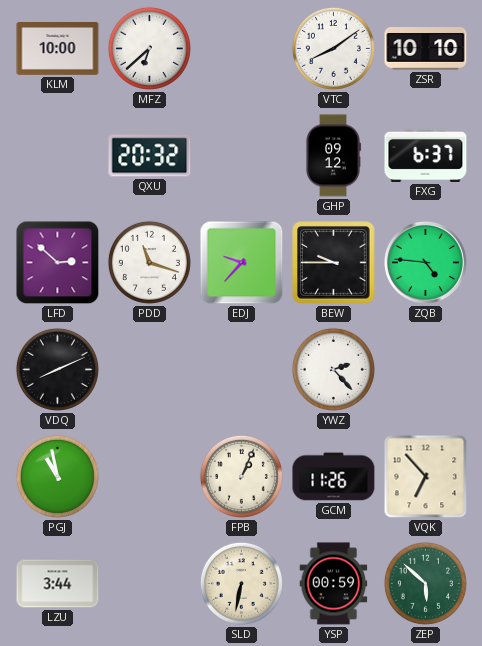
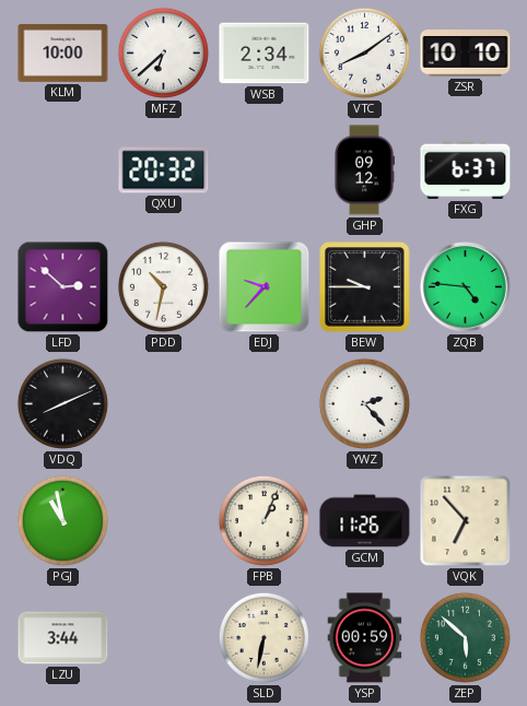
WSB: none -> 2:34
PDD: 11:18 -> 10:32
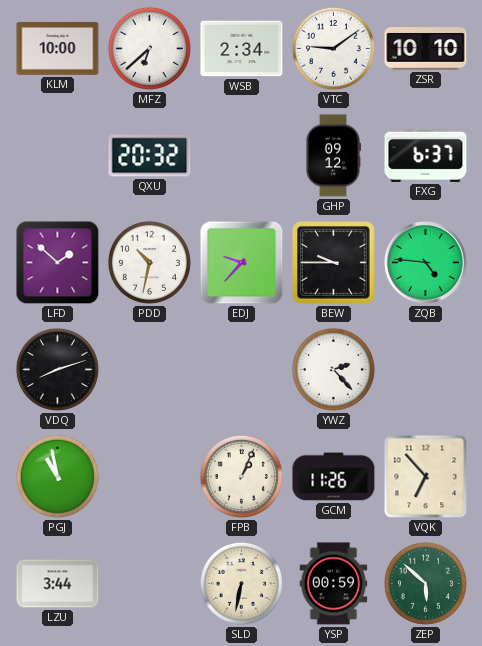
VTC: 8:09 -> 9:09
LFD: 2:52 -> 1:52
VDQ: 8:11 -> 8:12
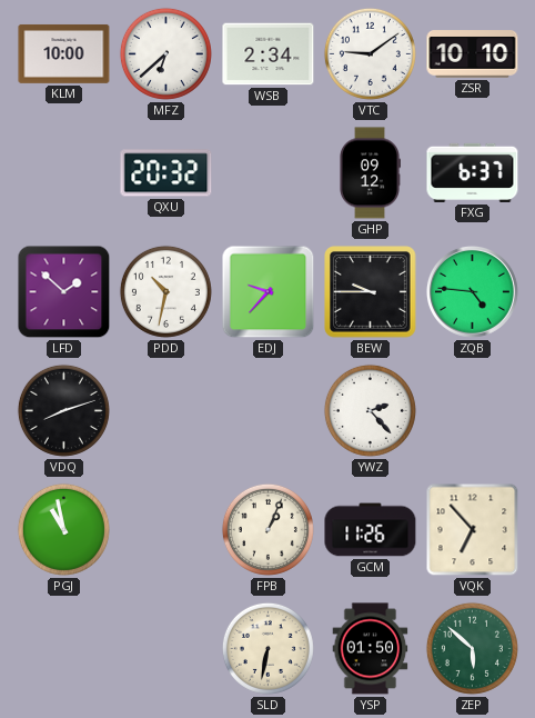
LZU: 3:44 -> none
YSP: 00:59 -> 01:50
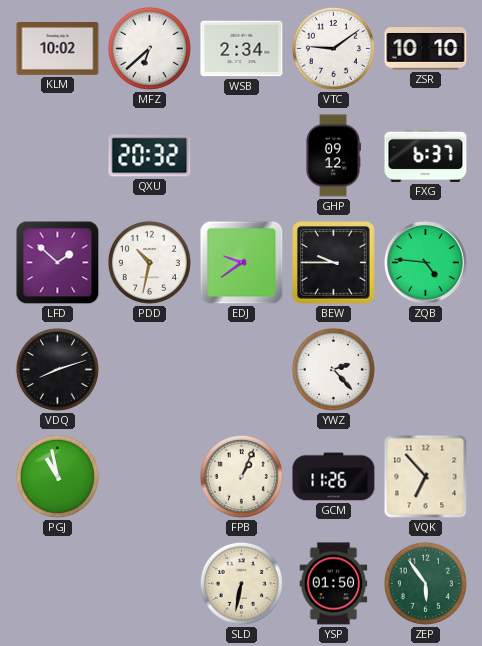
KLM: 10:00 -> 10:02
EDJ: 9:37 -> 9:39
ZEP: 5:52 -> 5:54
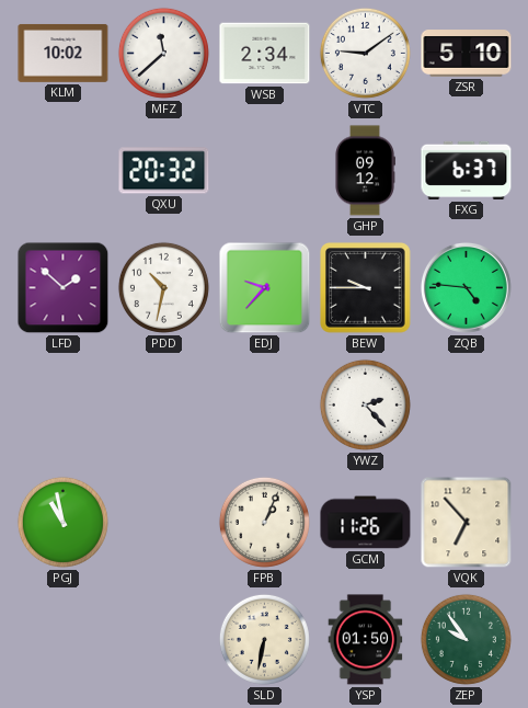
MFZ: 6:38 -> 11:38
ZSR: 10:10 -> 5:10
EDJ: 9:39 -> 9:37
VDQ: 8:12 -> none
ZEP: 5:54 -> 9:54
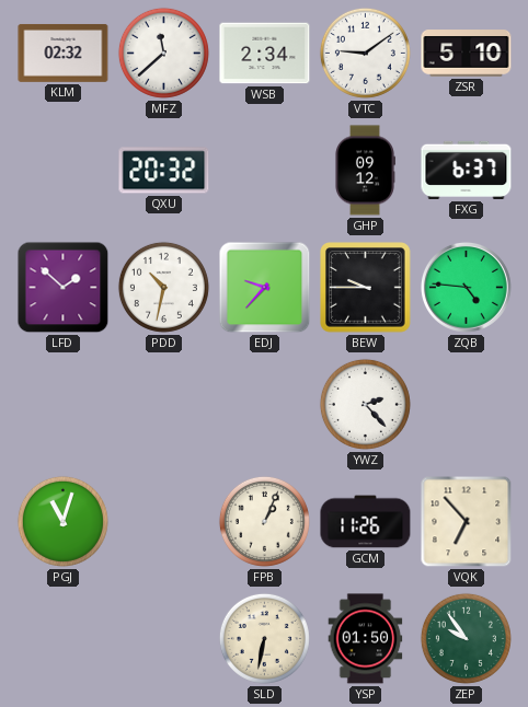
KLM: 10:02 -> 02:32
PGJ: 10:58 -> 11:03
